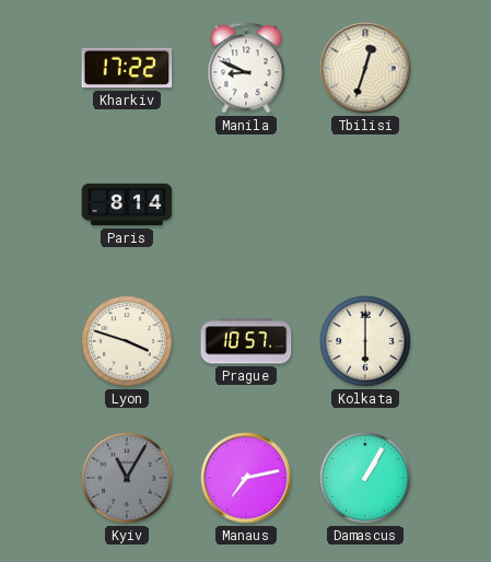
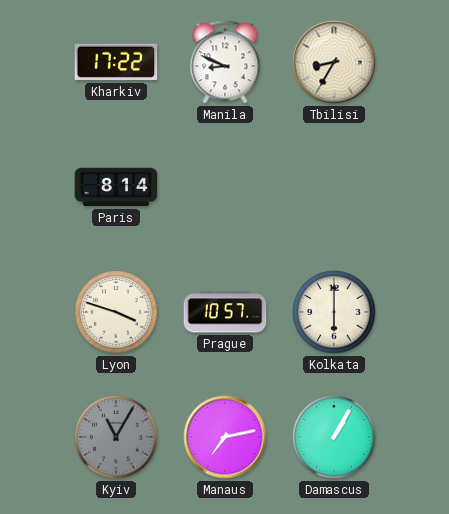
Tbilisi: 12:33 -> 8:35
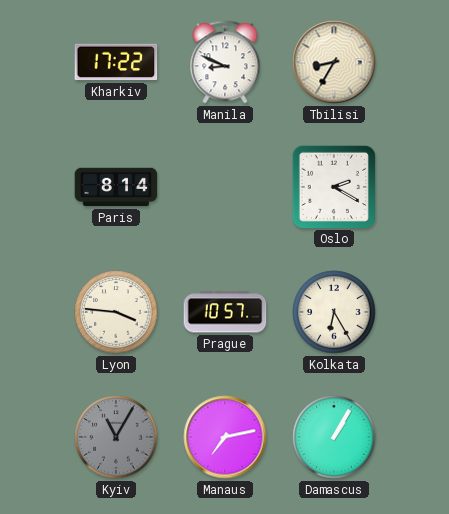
Oslo: none -> 2:20
Lyon: 3:48 -> 3:46
Kolkata: 6:00 -> 6:25
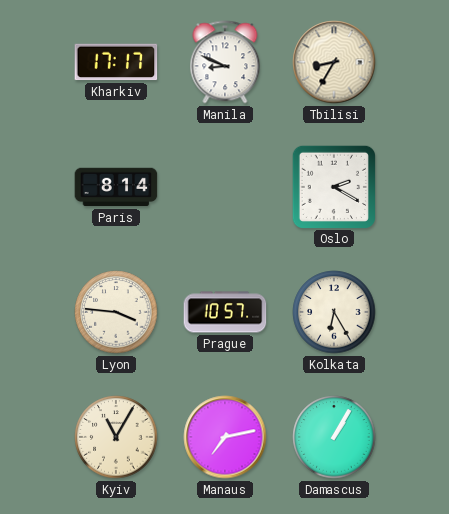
Kharkiv: 17:22 -> 17:17
Kyiv dial: grey -> cream
